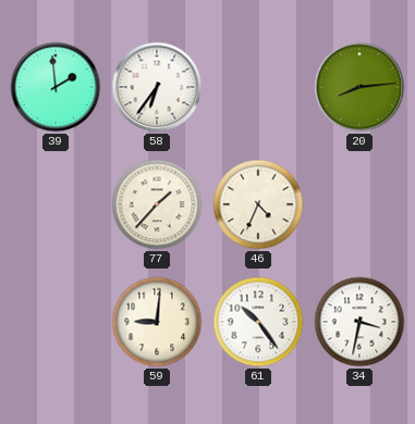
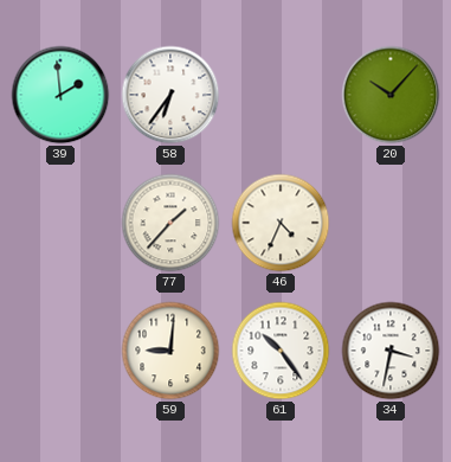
20: 8:14 -> 10:07
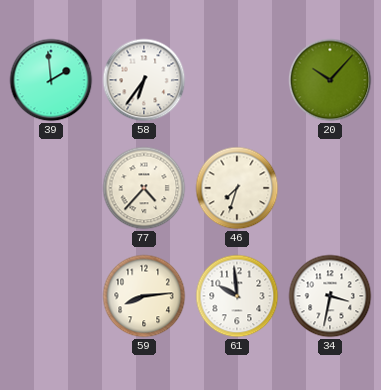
77: 1:37 -> 4:37
46: 4:34 -> 7:33
59: 9:01 -> 8:14
61: 10:24 -> 9:59
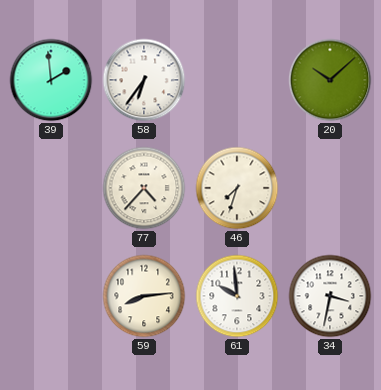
20: 10:07 -> 10:08
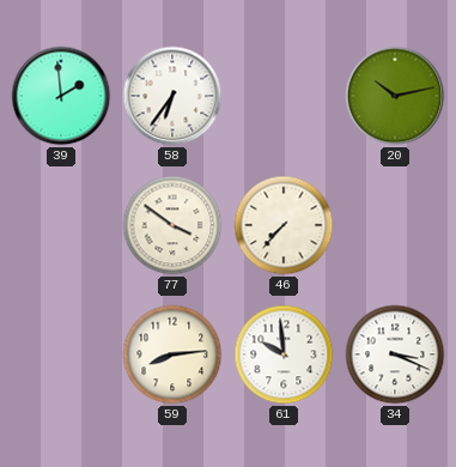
20: 10:08 -> 10:13
77: 4:37 -> 3:51
46: 7:33 -> 7:37
34: 3:32 -> 3:19
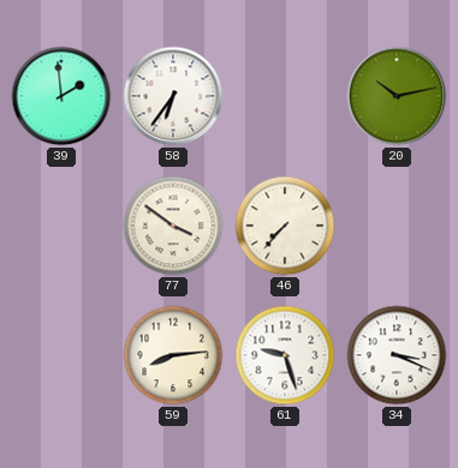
61: 9:59 -> 9:27
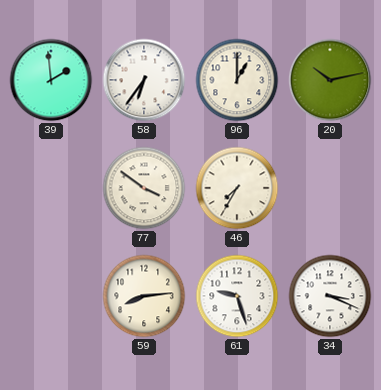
96: none -> 1:00
46: 7:37 -> 7:35
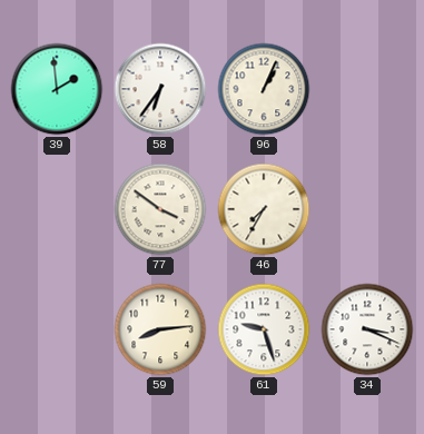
96: 1:00 -> 1:04
20: 10:13 -> none
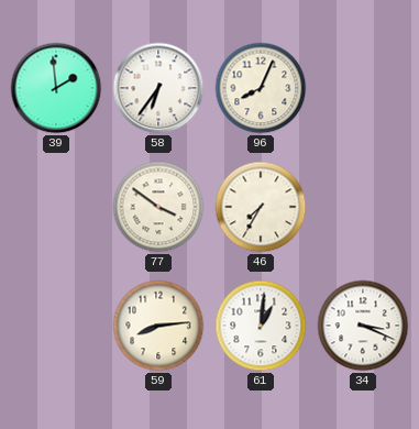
96: 1:04 -> 8:04
61: 9:27 -> 1:01
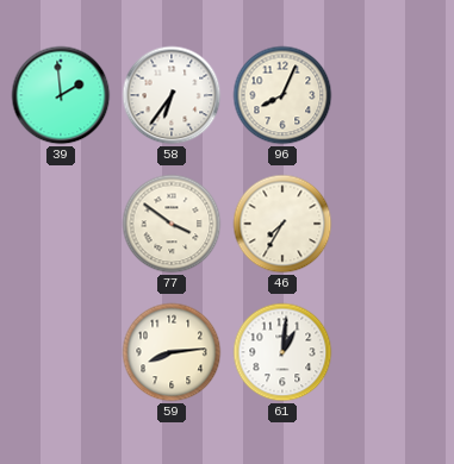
34: 3:19 -> none
